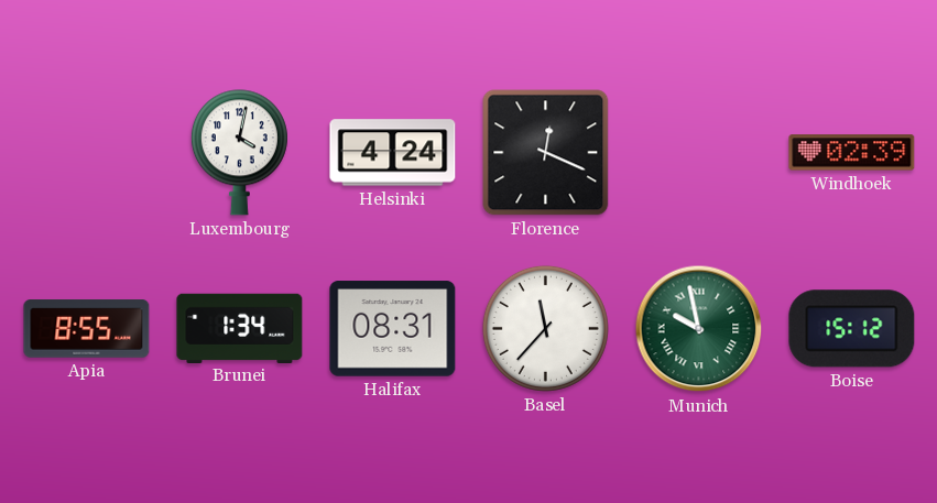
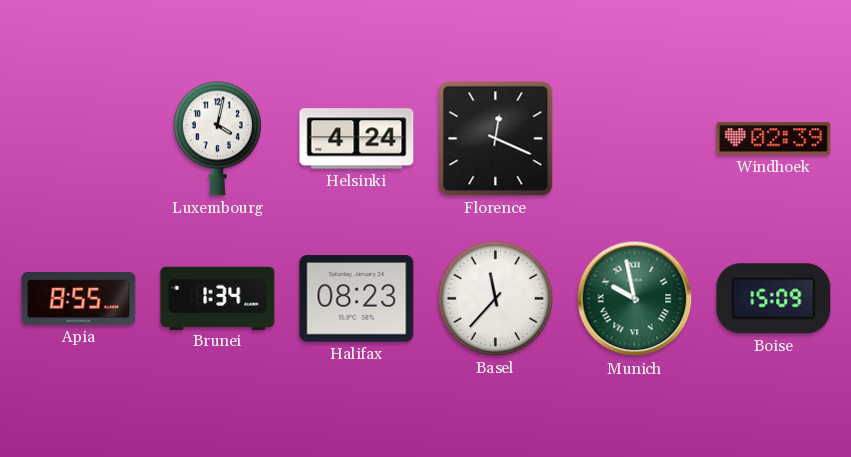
Halifax: 08:31 -> 08:23
Boise: 15:12 -> 15:09
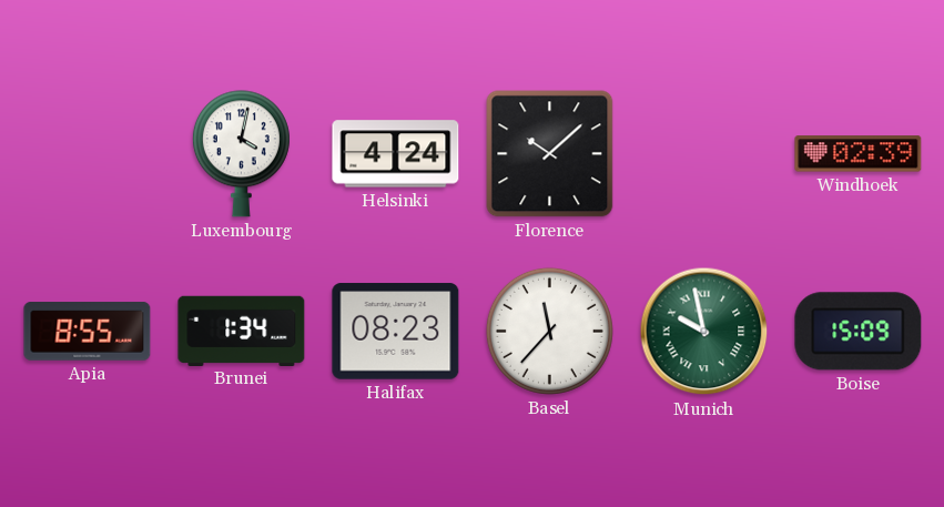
Florence: 12:19 -> 10:08
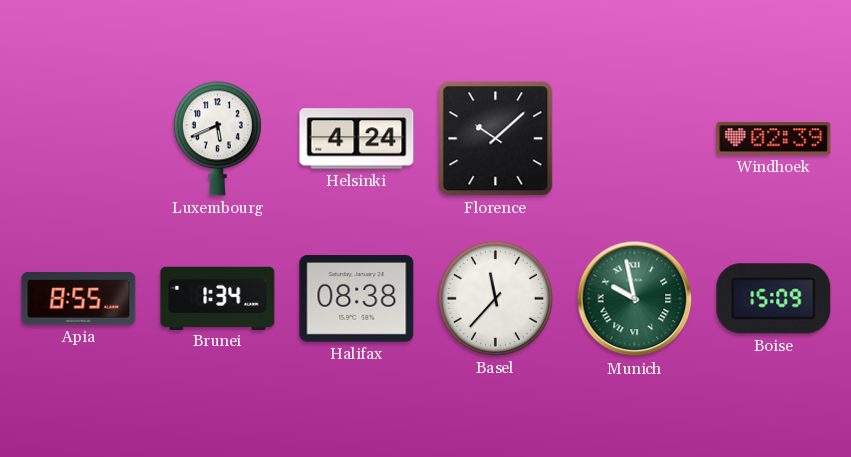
Luxembourg: 4:02 -> 5:41
Halifax: 08:23 -> 08:38
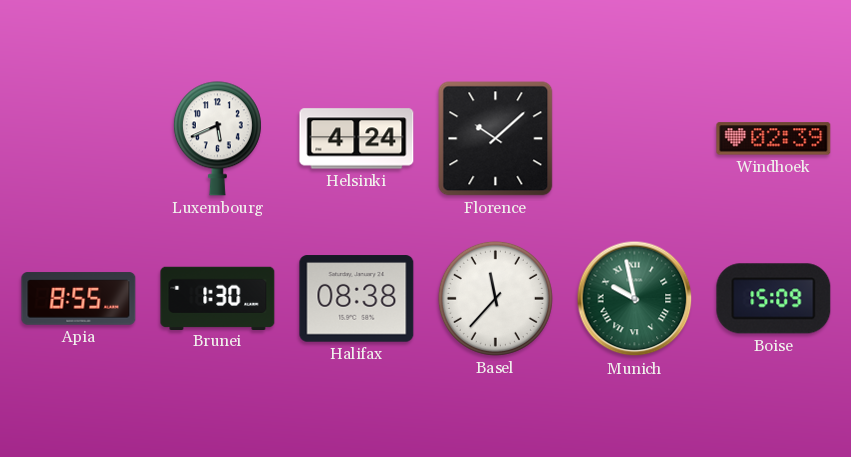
Brunei: 1:34 -> 1:30
